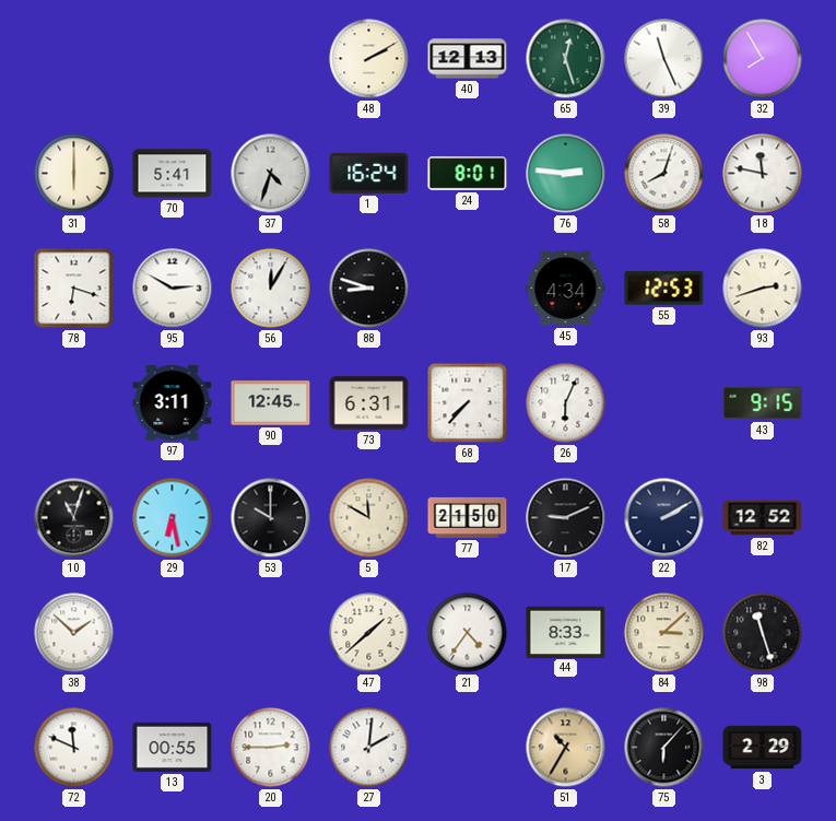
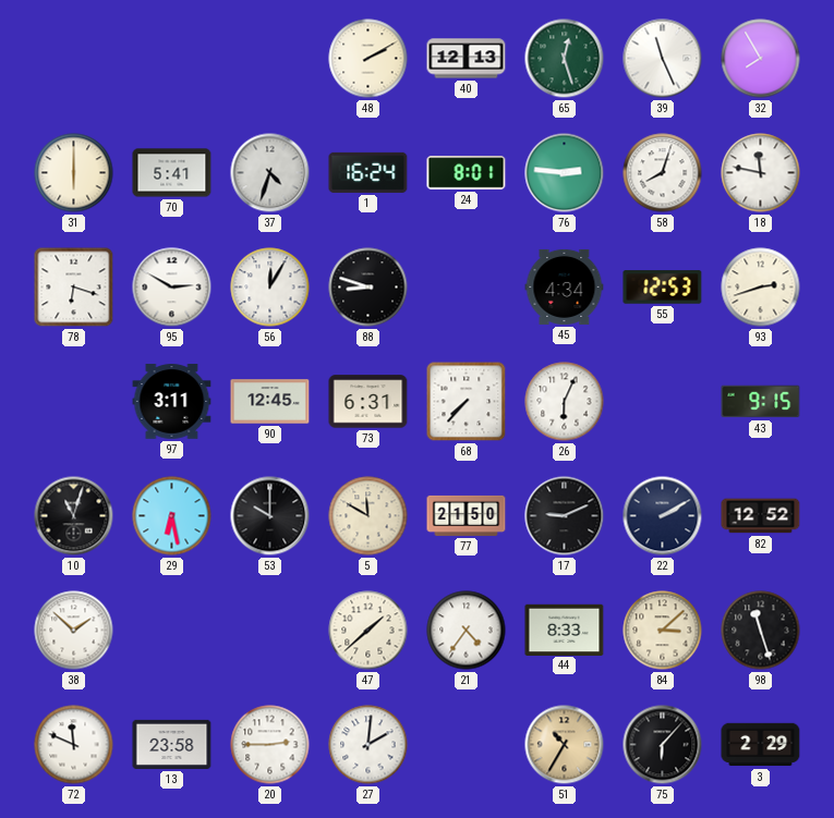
13: 00:55 -> 23:58
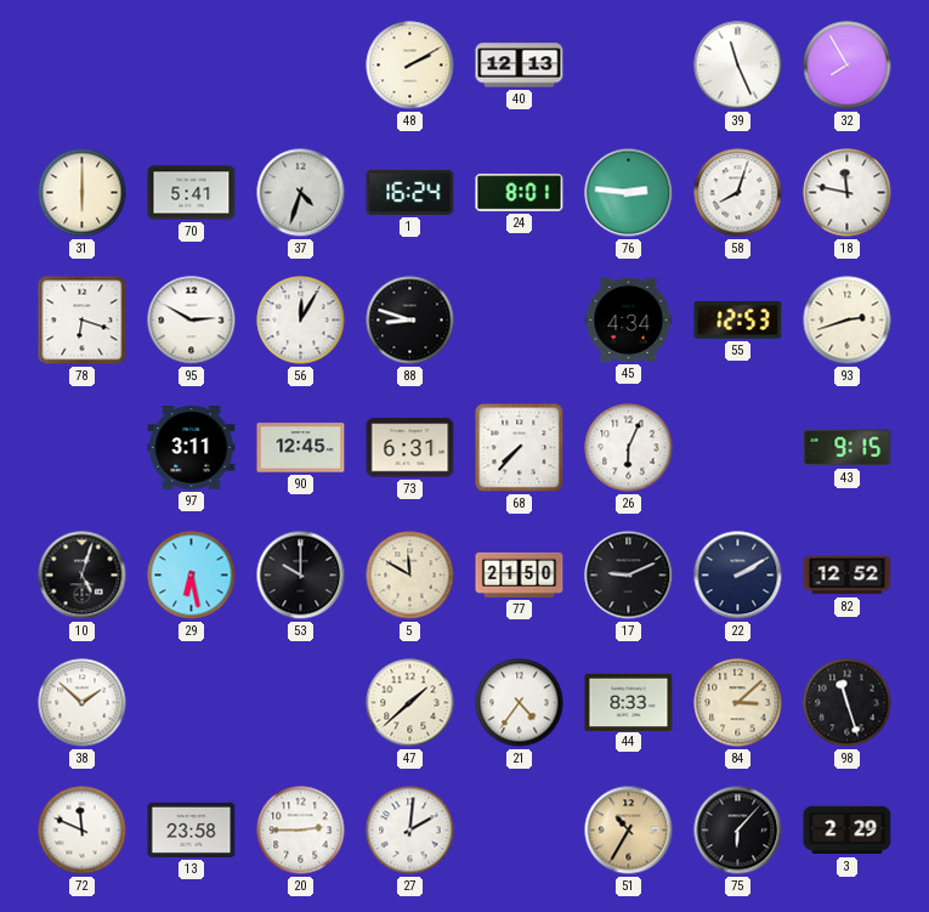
65: 12:27 -> none
10: 11:03 -> 5:03
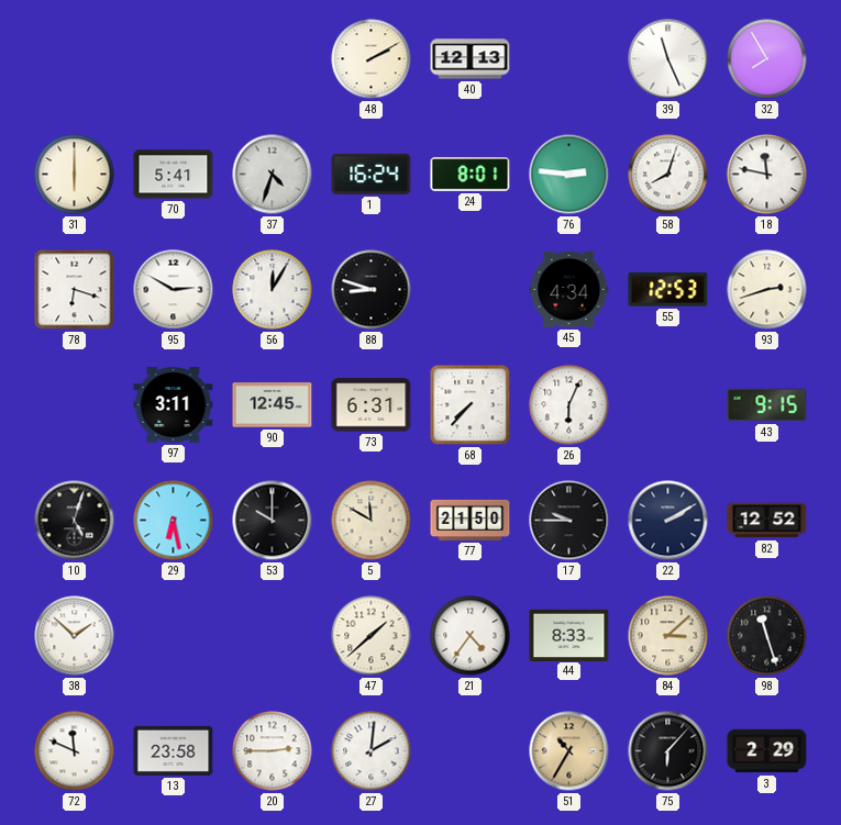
17: 9:11 -> 9:45
